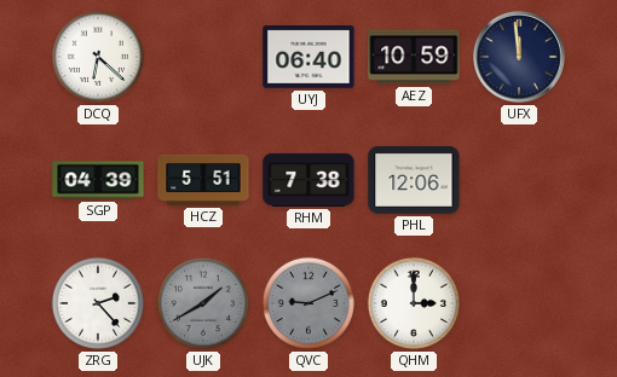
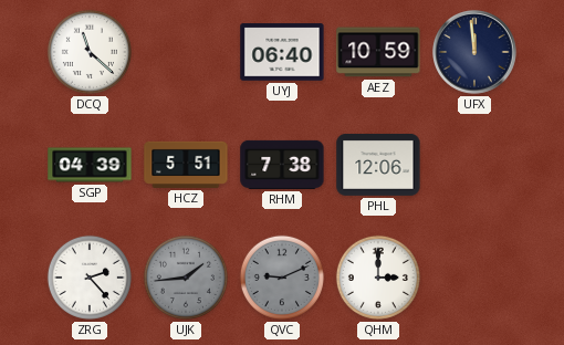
DCQ: 6:22 -> 11:22
UJK: 1:40 -> 1:44
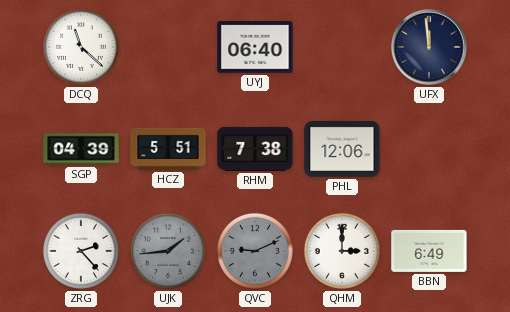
AEZ: 10:59 -> none
BBN: none -> 6:49
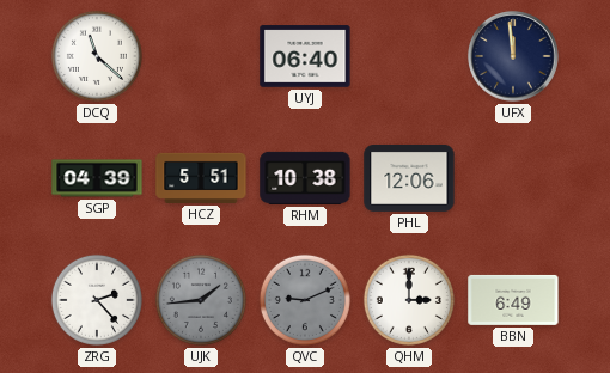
RHM: 7:38 -> 10:38
